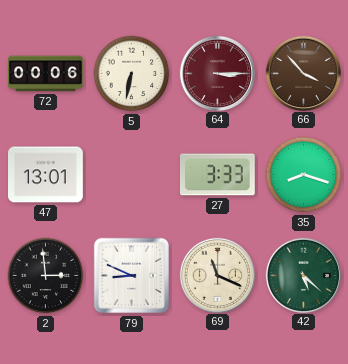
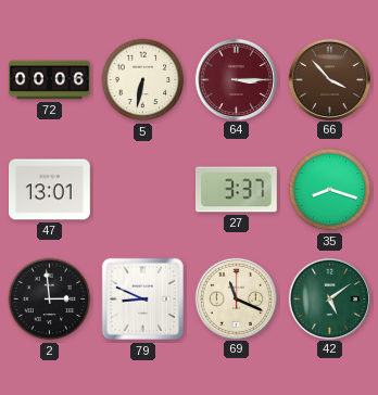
27: 3:33 -> 3:37
42: 5:22 -> 5:09
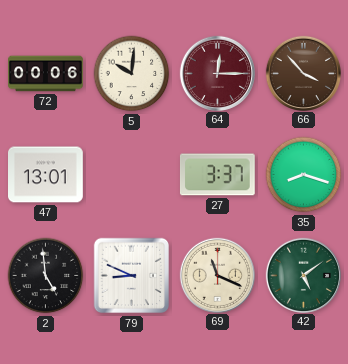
5: 6:32 -> 10:01
64: 3:15 -> 12:15
2: 2:59 -> 4:59
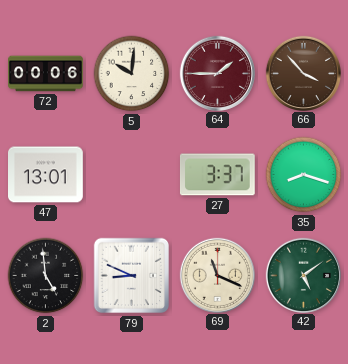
64: 12:15 -> 1:45
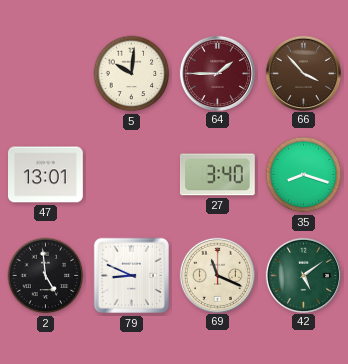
72: 00:06 -> none
27: 3:37 -> 3:40
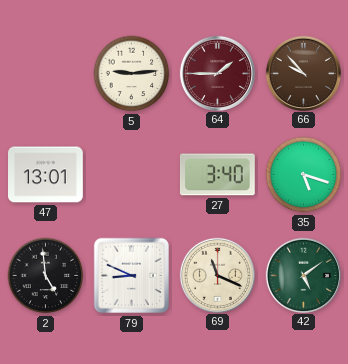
5: 10:01 -> 9:14
66: 3:53 -> 9:53
35: 8:18 -> 5:18
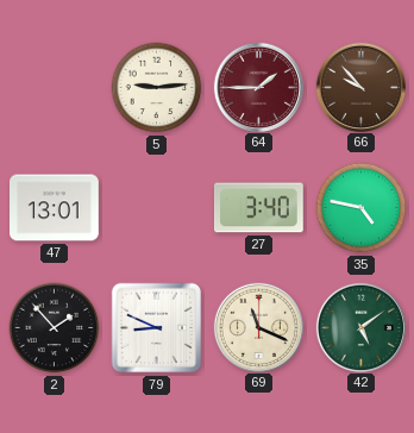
35: 5:18 -> 4:47
2: 4:59 -> 1:53
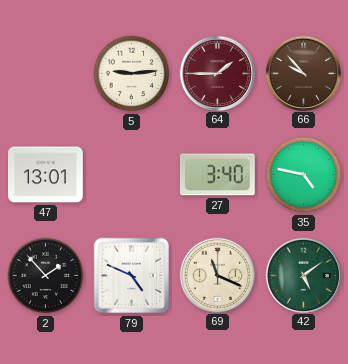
79: 8:49 -> 4:49
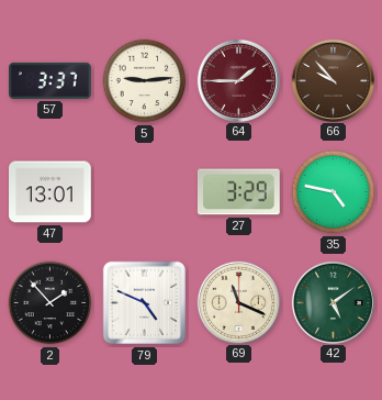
57: none -> 3:37
27: 3:40 -> 3:29
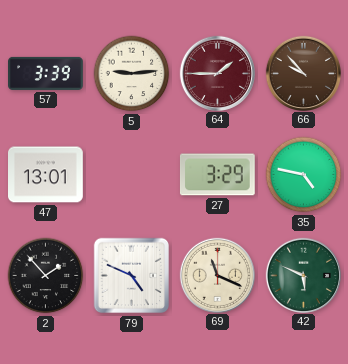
57: 3:37 -> 3:39
42: 5:09 -> 5:49
